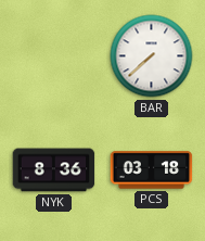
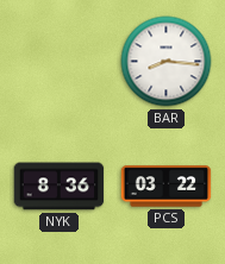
BAR: 7:38 -> 8:16
PCS: 03:18 -> 03:22
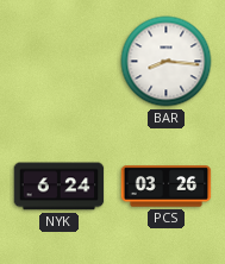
NYK: 8:36 -> 6:24
PCS: 03:22 -> 03:26
